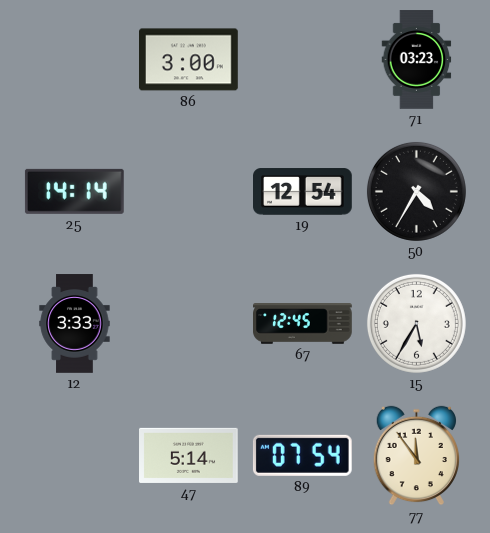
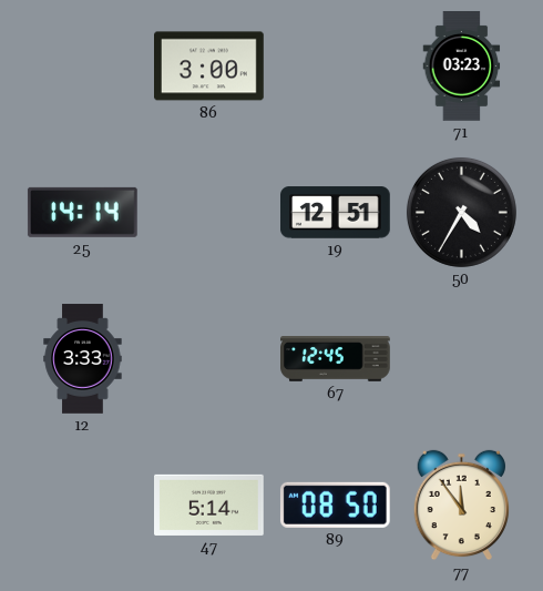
19: 12:54 -> 12:51
15: 5:35 -> none
89: 07:54 -> 08:50
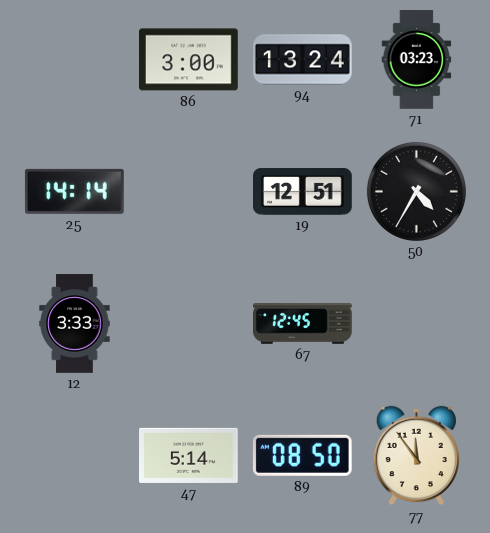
94: none -> 13:24
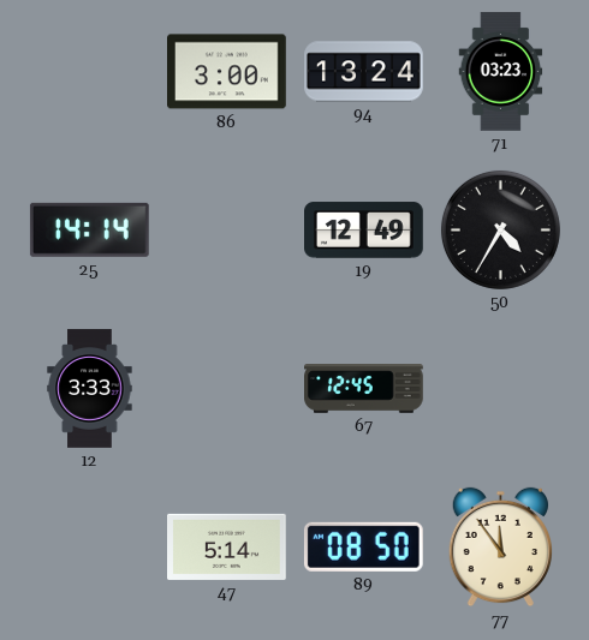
19: 12:51 -> 12:49
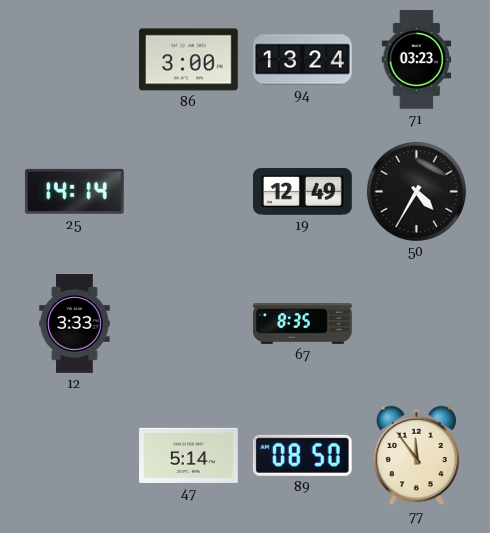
67: 12:45 -> 8:35
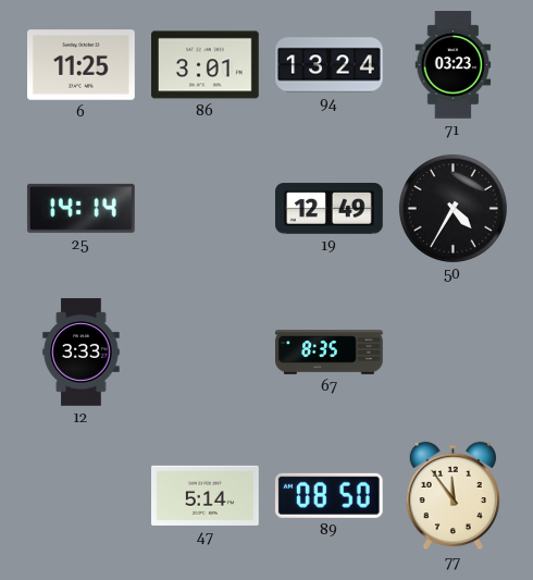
6: none -> 11:25
86: 3:00 -> 3:01
